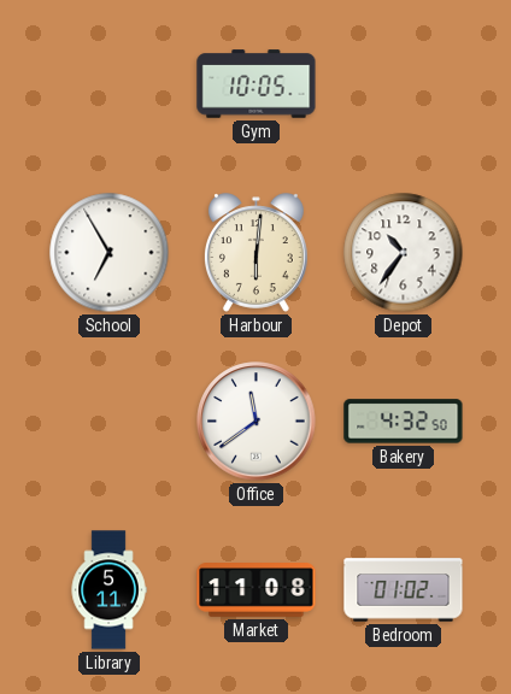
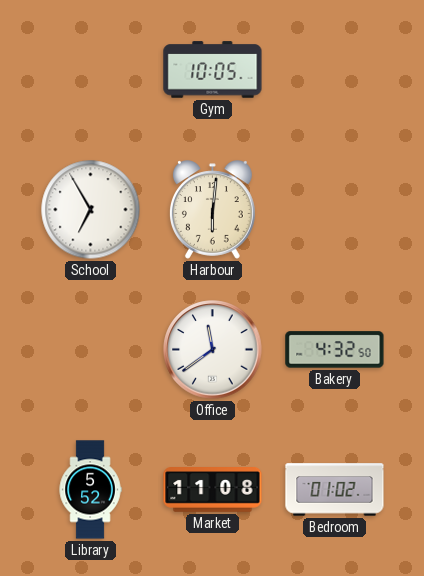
Depot: 10:36 -> none
Library: 5:11 -> 5:52
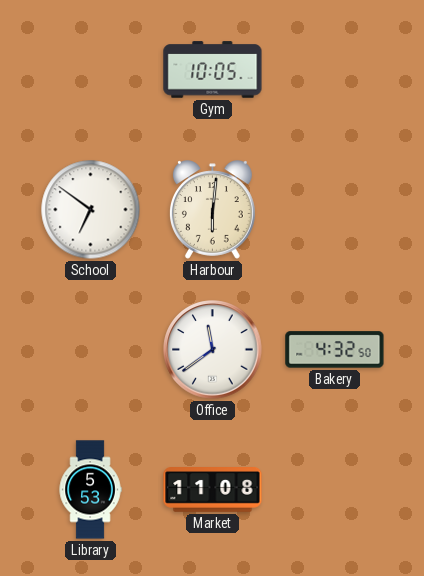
School: 6:55 -> 6:51
Library: 5:52 -> 5:53
Bedroom: 01:02 -> none
